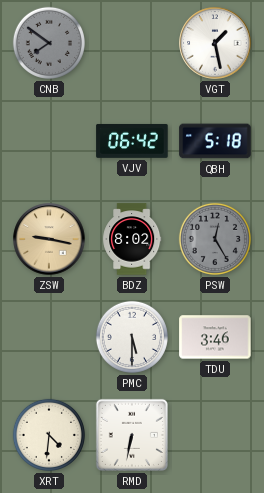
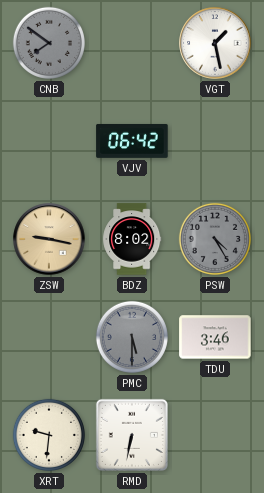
QBH: 5:18 -> none
PSW: 12:25 -> 4:25
PMC dial: white -> grey
XRT: 4:31 -> 9:31
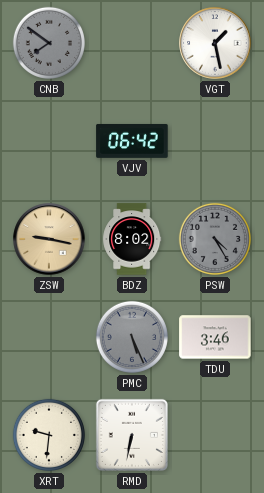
PMC: 5:30 -> 5:26
